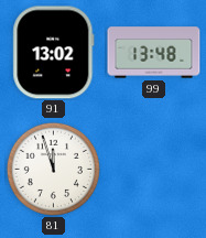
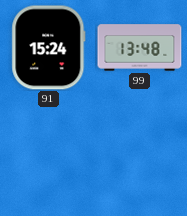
91: 13:02 -> 15:24
81: 11:57 -> none
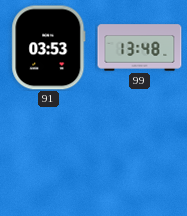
91: 15:24 -> 03:53
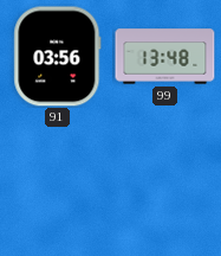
91: 03:53 -> 03:56
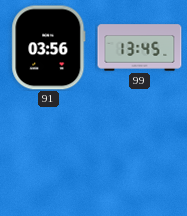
99: 13:48 -> 13:45
